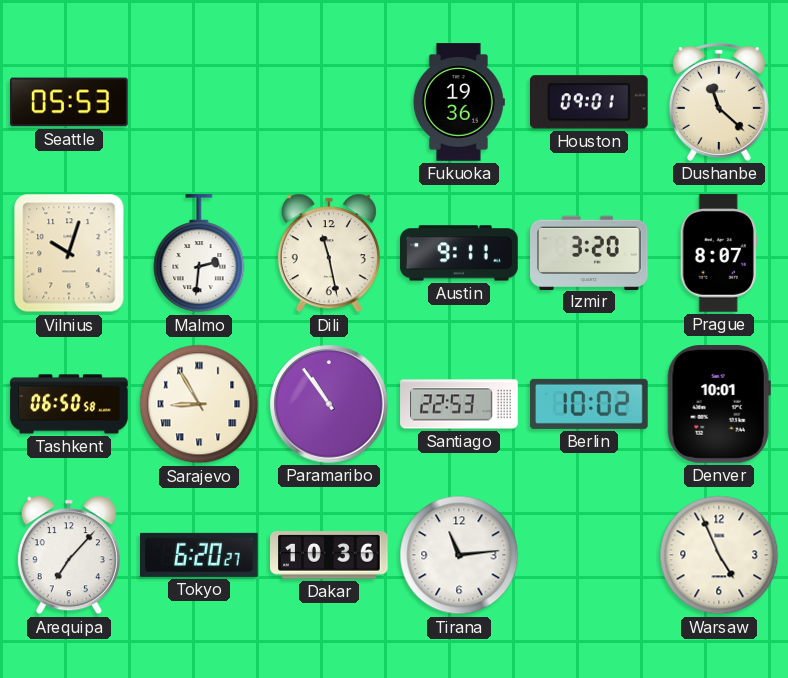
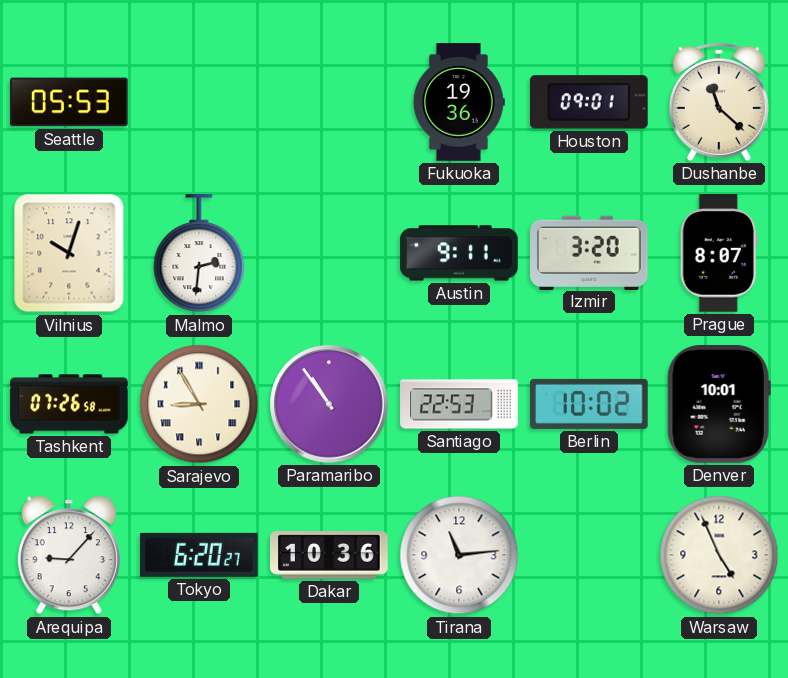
Dili: 11:28 -> none
Tashkent: 06:50 -> 07:26
Arequipa: 7:07 -> 9:07
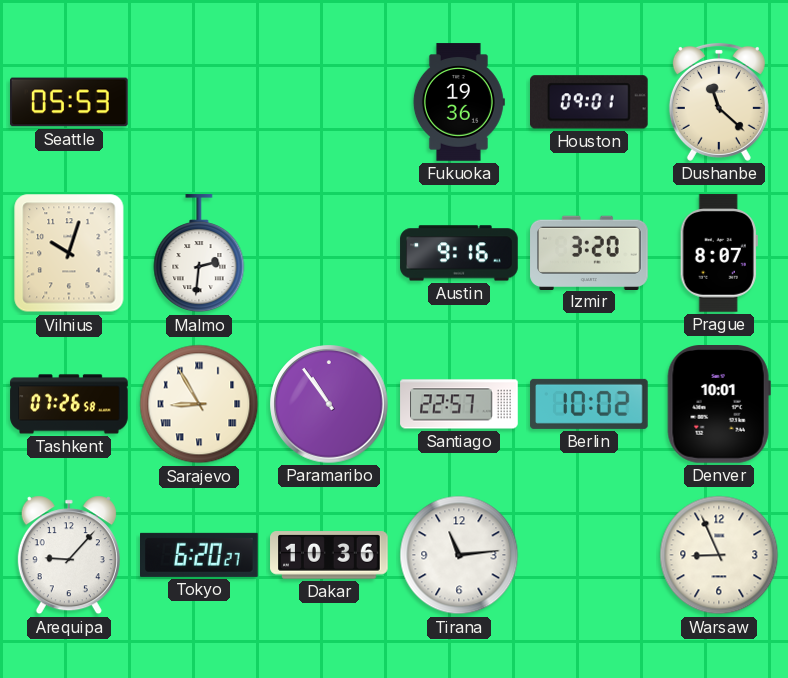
Austin: 9:11 -> 9:16
Santiago: 22:53 -> 22:57
Warsaw: 4:56 -> 8:56
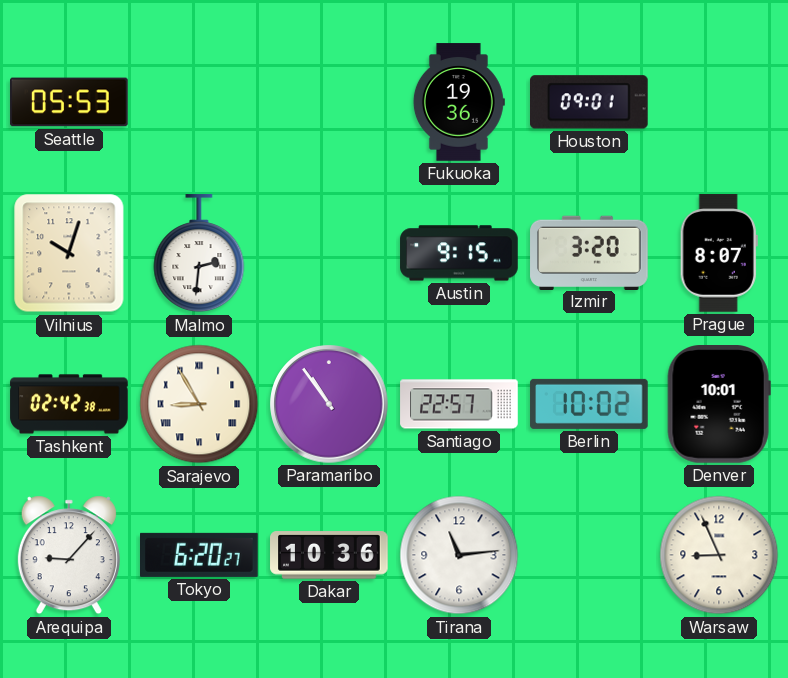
Dushanbe: 11:22 -> none
Austin: 9:16 -> 9:15
Tashkent: 07:26 -> 02:42
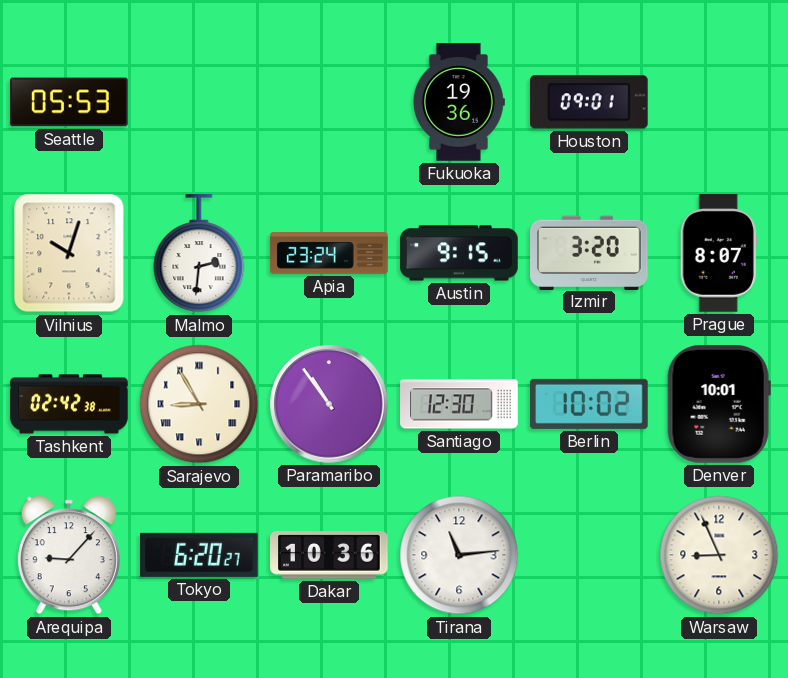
Apia: none -> 23:24
Santiago: 22:57 -> 12:30
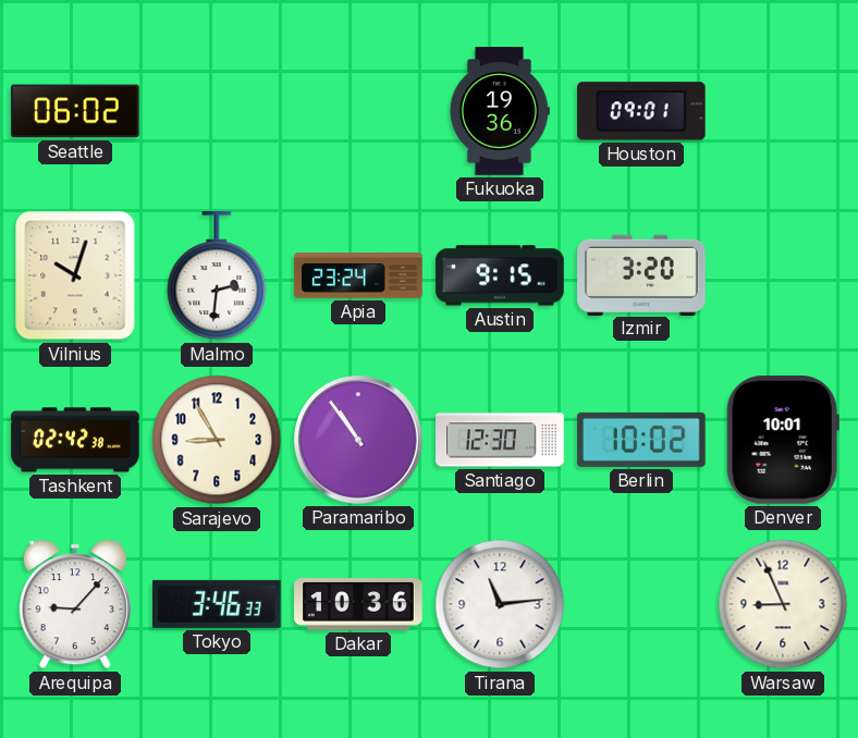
Seattle: 05:53 -> 06:02
Prague: 8:07 -> none
Sarajevo numerals: Roman -> Arabic
Tokyo: 6:20 -> 3:46
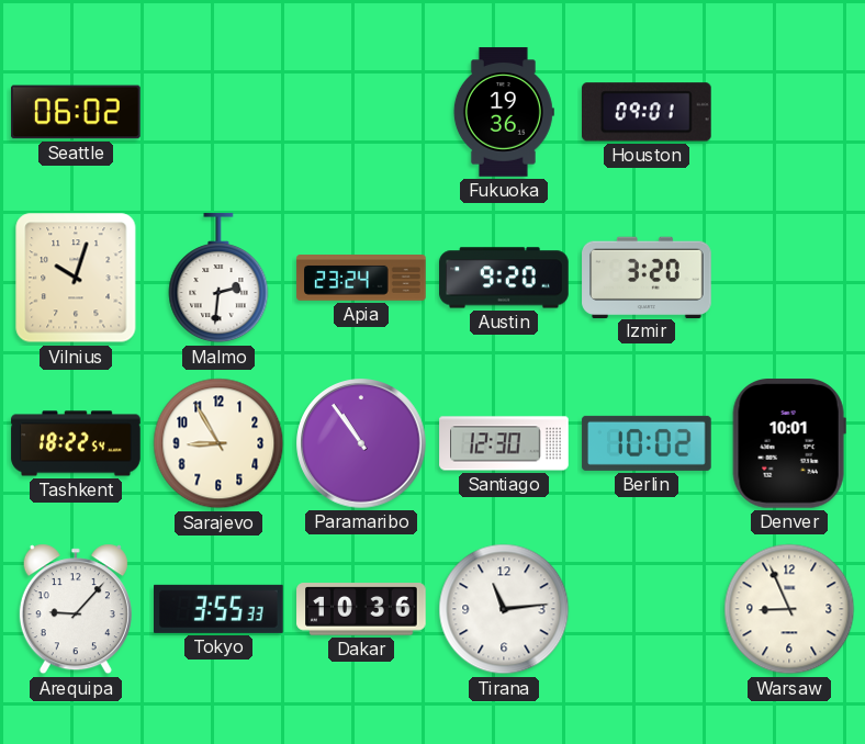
Austin: 9:15 -> 9:20
Tashkent: 02:42 -> 18:22
Tokyo: 3:46 -> 3:55
